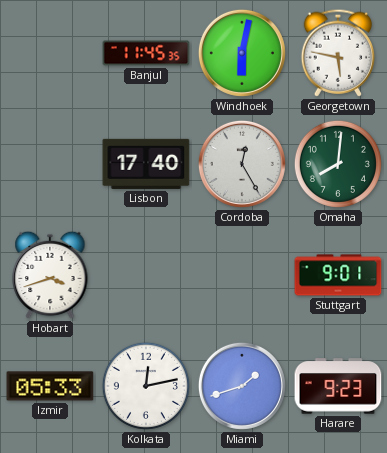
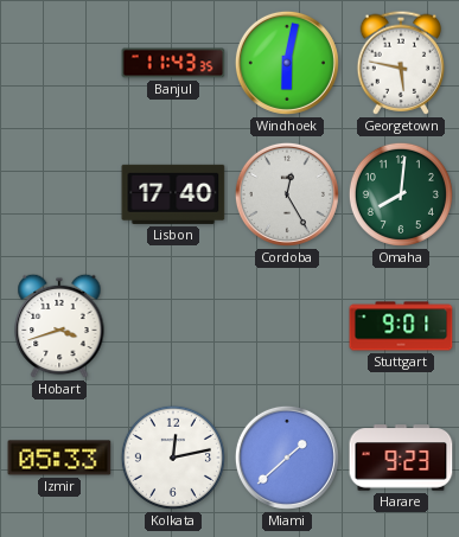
Banjul: 11:45 -> 11:43
Miami: 1:42 -> 1:38
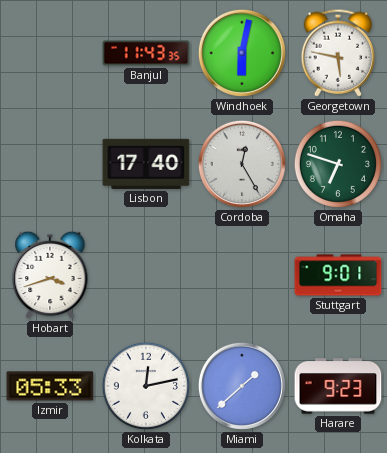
Omaha: 8:01 -> 6:48
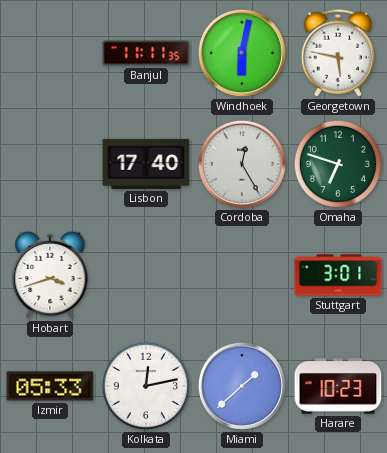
Banjul: 11:43 -> 11:11
Stuttgart: 9:01 -> 3:01
Harare: 9:23 -> 10:23
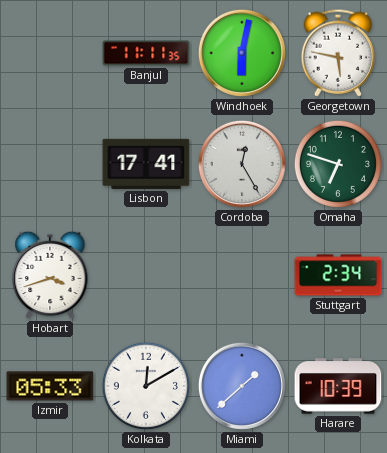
Lisbon: 17:40 -> 17:41
Stuttgart: 3:01 -> 2:34
Kolkata: 12:13 -> 12:10
Harare: 10:23 -> 10:39
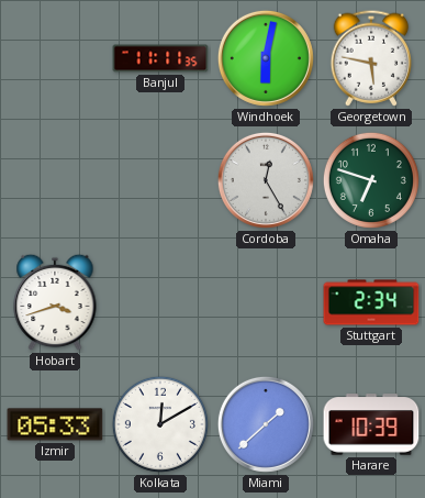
Lisbon: 17:41 -> none
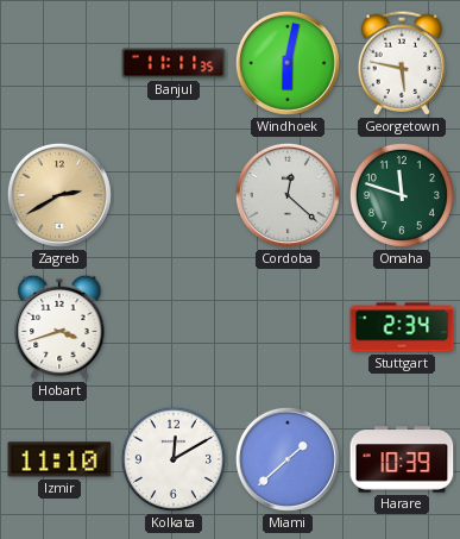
Zagreb: none -> 2:40
Cordoba: 12:25 -> 12:22
Omaha: 6:48 -> 11:48
Izmir: 05:33 -> 11:10
